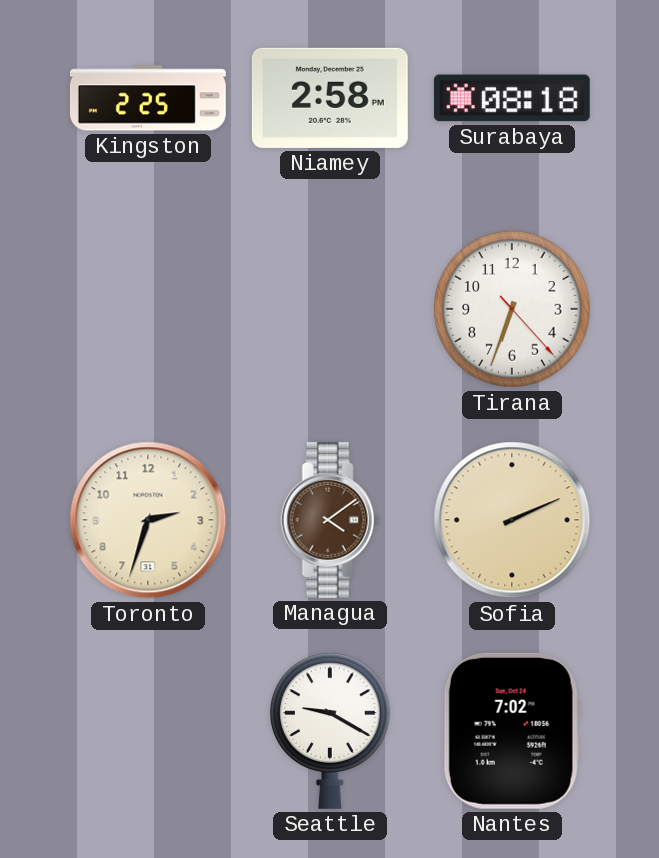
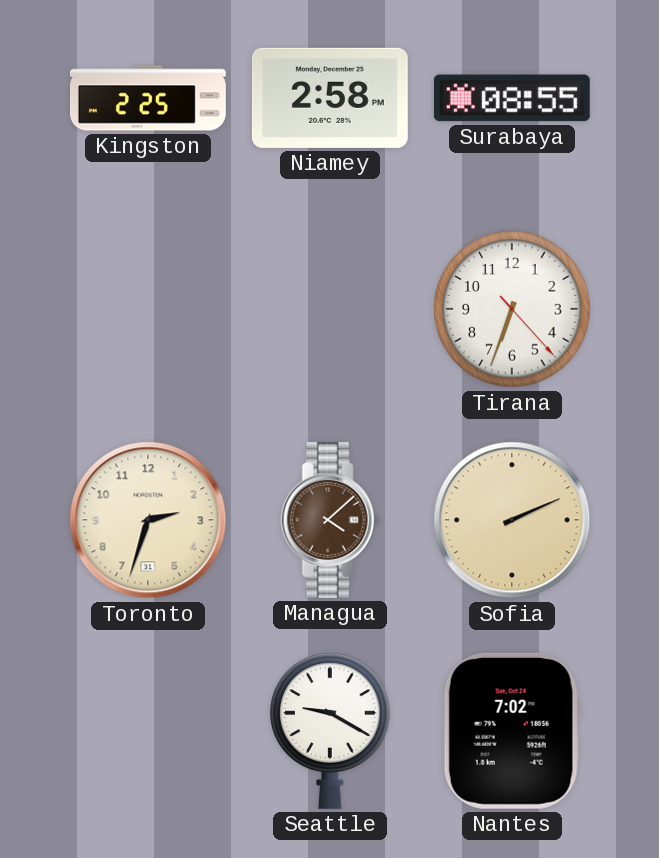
Surabaya: 08:18 -> 08:55
Managua: 4:09 -> 4:08
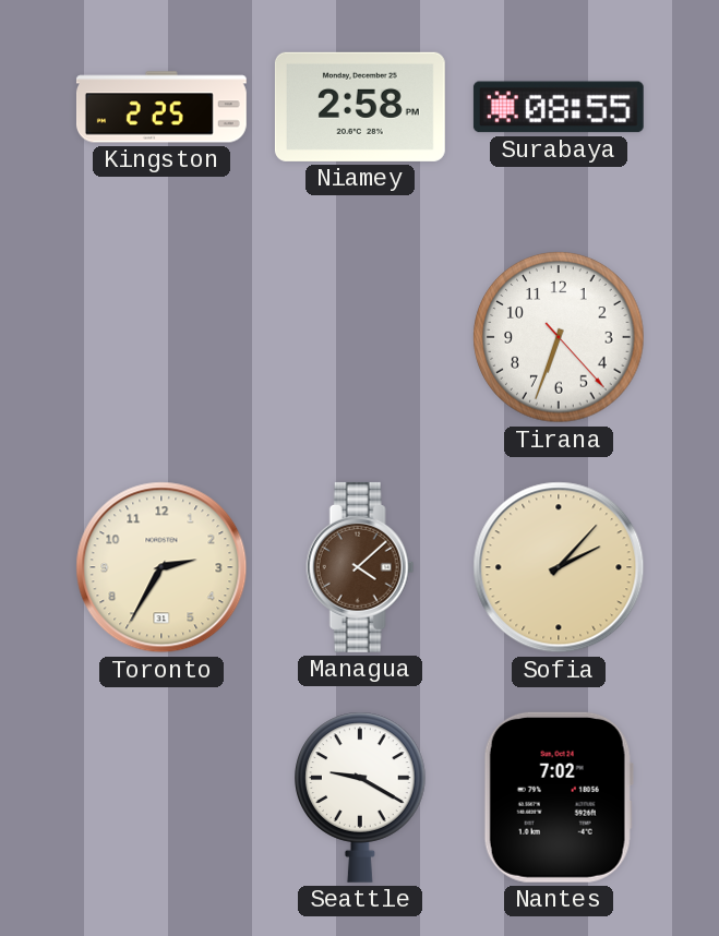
Toronto: 2:33 -> 2:35
Sofia: 2:11 -> 2:07
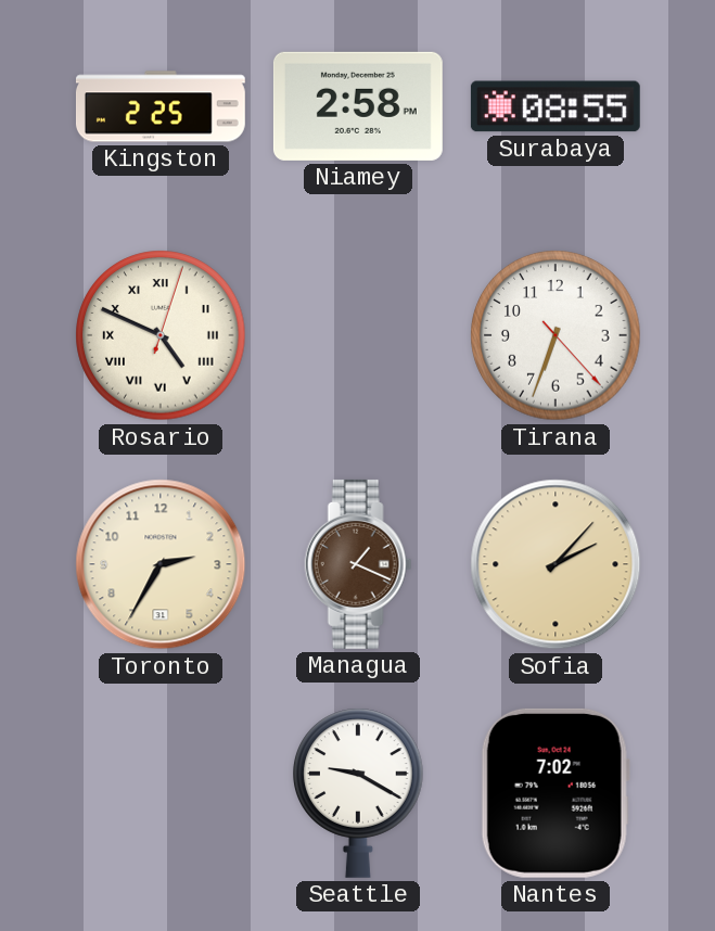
Rosario: none -> 4:49
Managua: 4:08 -> 1:19
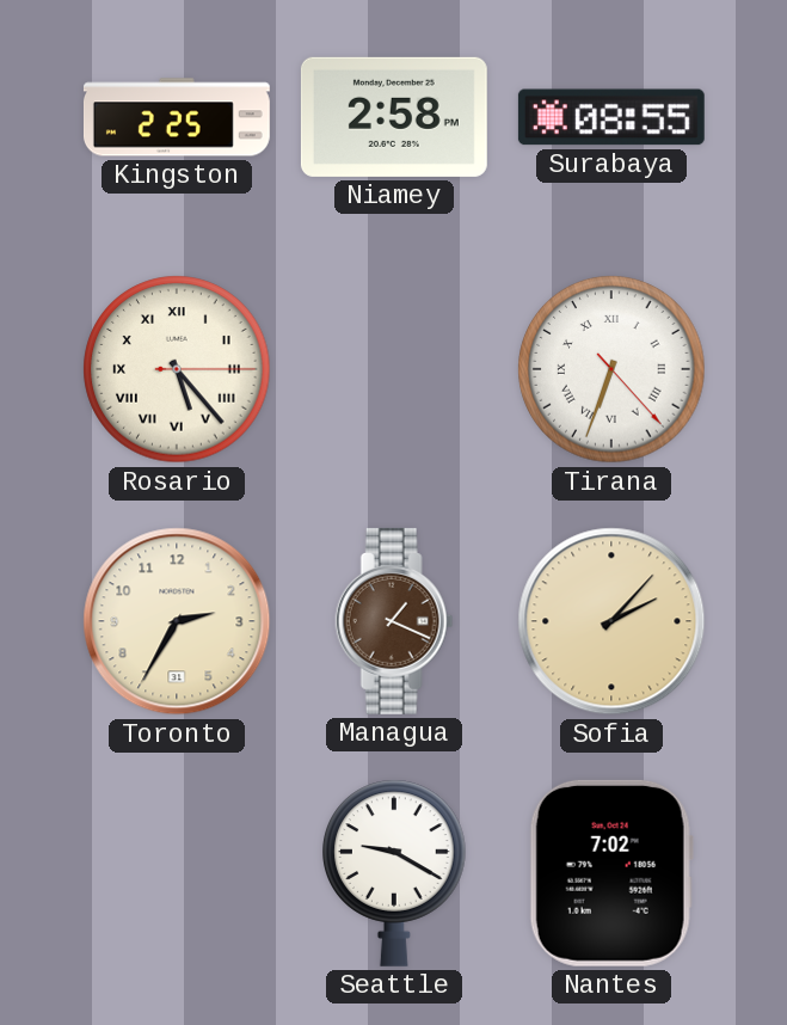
Rosario: 4:49 -> 5:23
Tirana numerals: Arabic -> Roman
